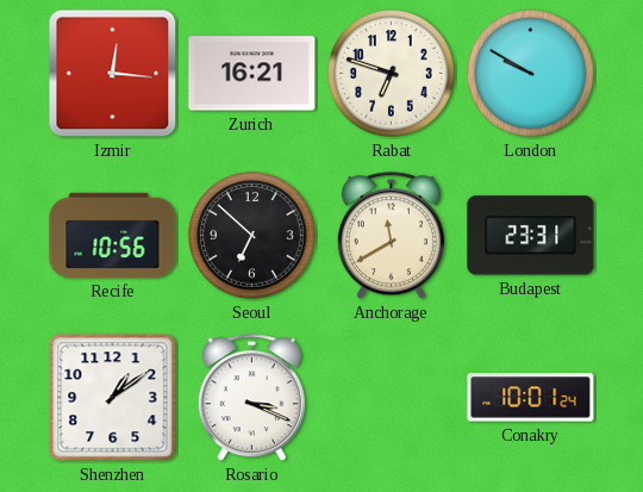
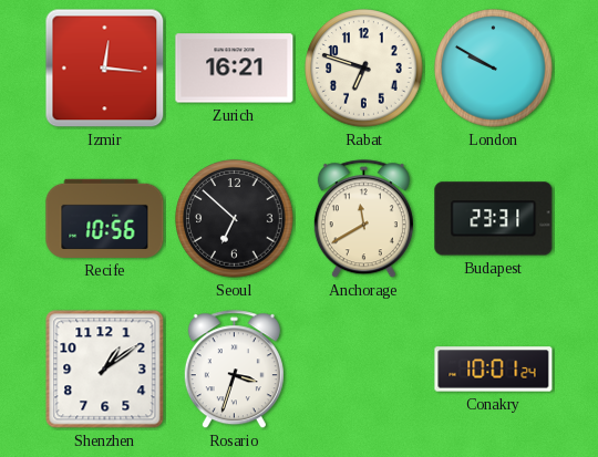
Rosario: 3:19 -> 3:33
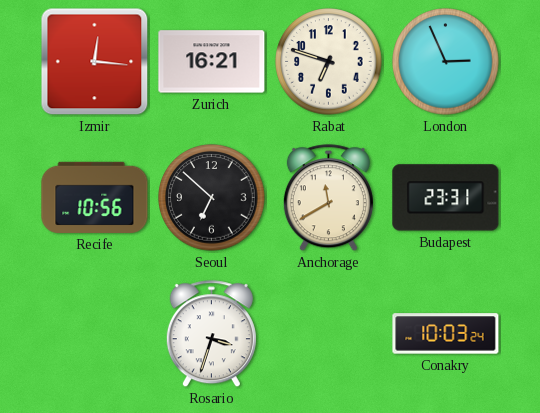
London: 9:50 -> 2:56
Shenzhen: 1:09 -> none
Conakry: 10:01 -> 10:03
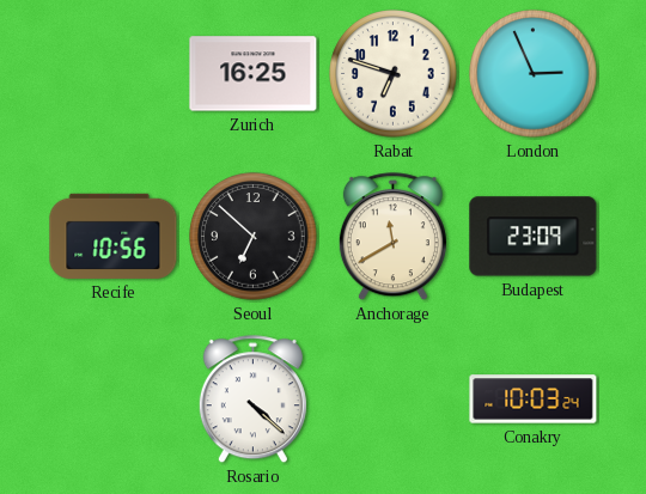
Izmir: 12:16 -> none
Zurich: 16:21 -> 16:25
Budapest: 23:31 -> 23:09
Rosario: 3:33 -> 4:22
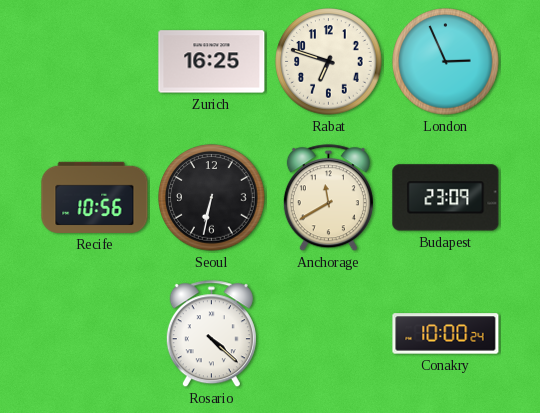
Seoul: 6:52 -> 6:32
Conakry: 10:03 -> 10:00
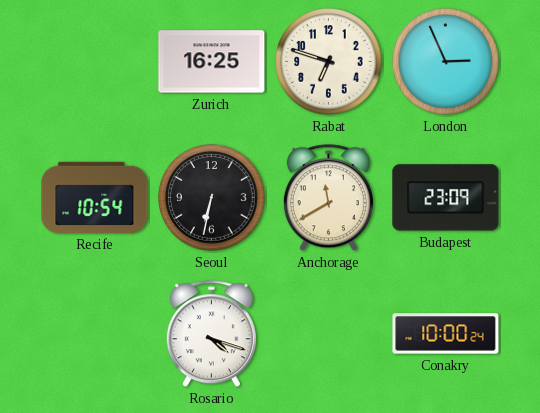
Recife: 10:56 -> 10:54
Rosario: 4:22 -> 4:18
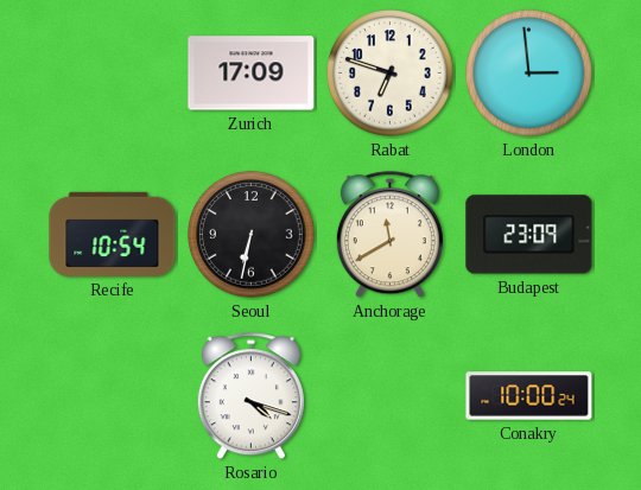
Zurich: 16:25 -> 17:09
London: 2:56 -> 2:59
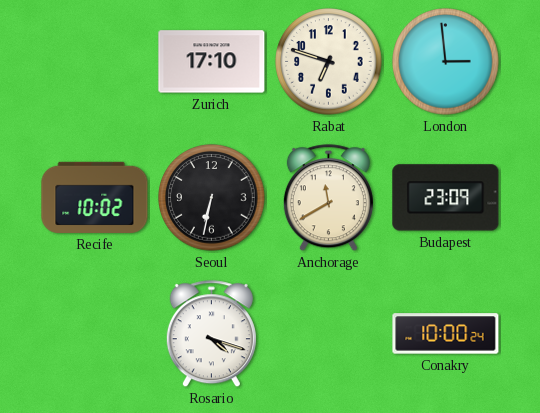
Zurich: 17:09 -> 17:10
Recife: 10:54 -> 10:02
